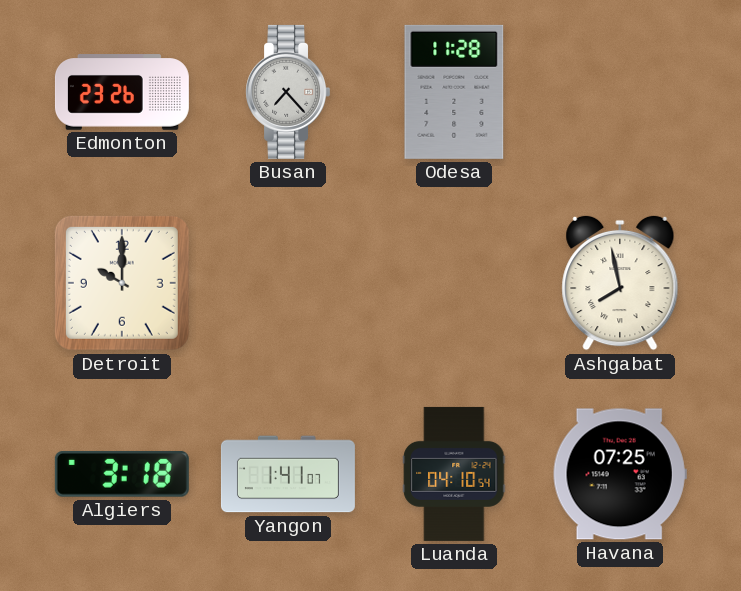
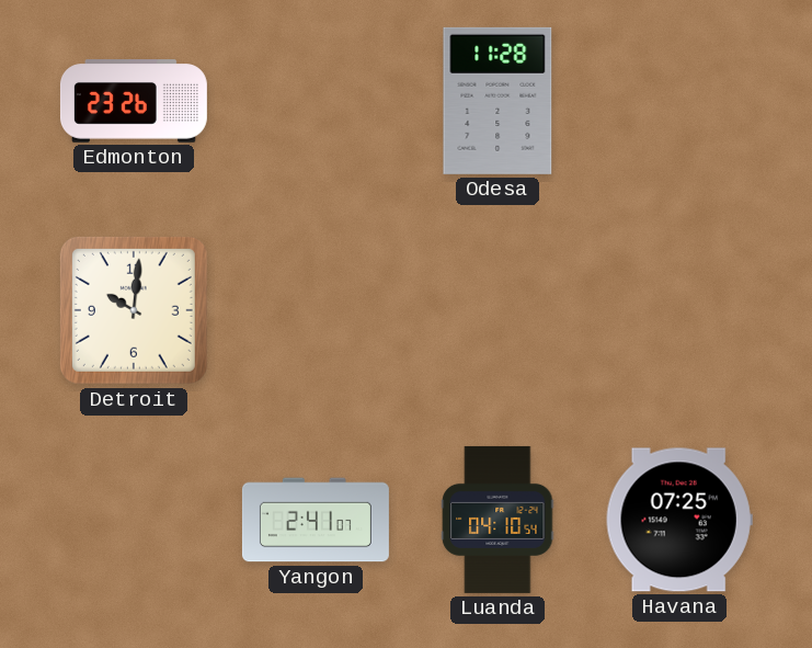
Busan: 7:23 -> none
Detroit: 10:00 -> 10:01
Ashgabat: 7:58 -> none
Algiers: 3:18 -> none
Yangon: 1:41 -> 2:41
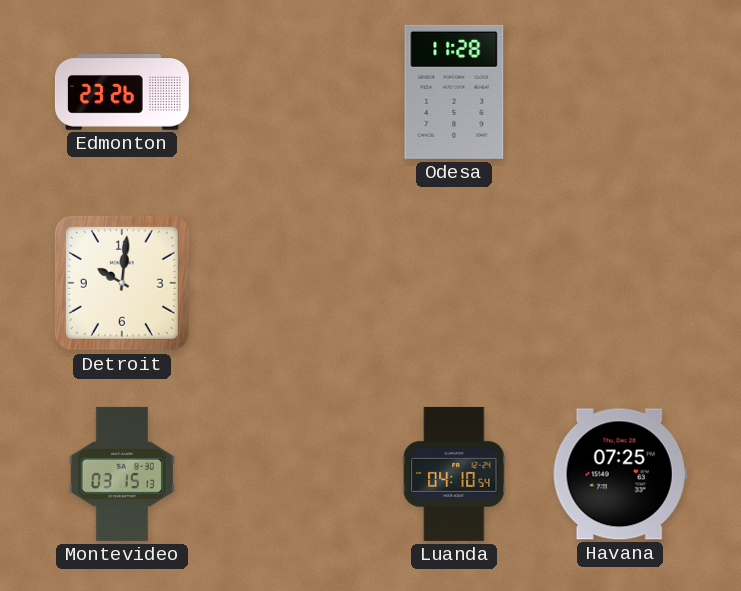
Montevideo: none -> 03:15
Yangon: 2:41 -> none
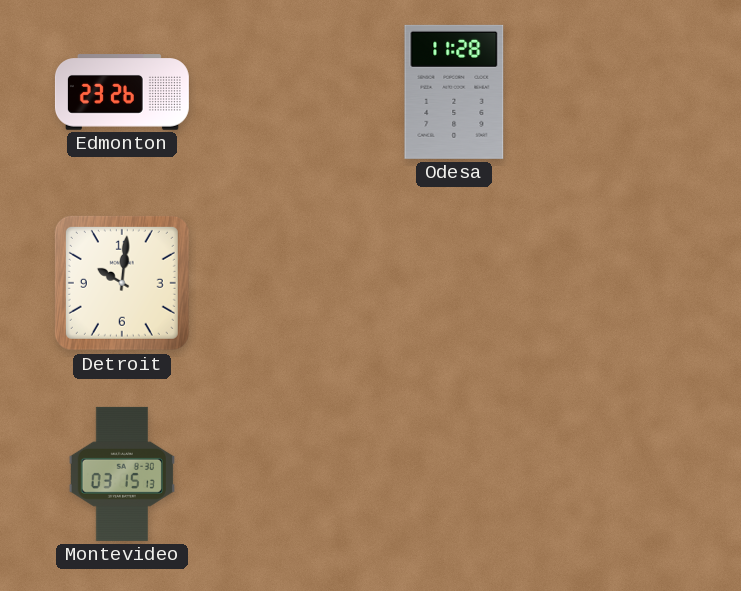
Luanda: 04:10 -> none
Havana: 07:25 -> none
